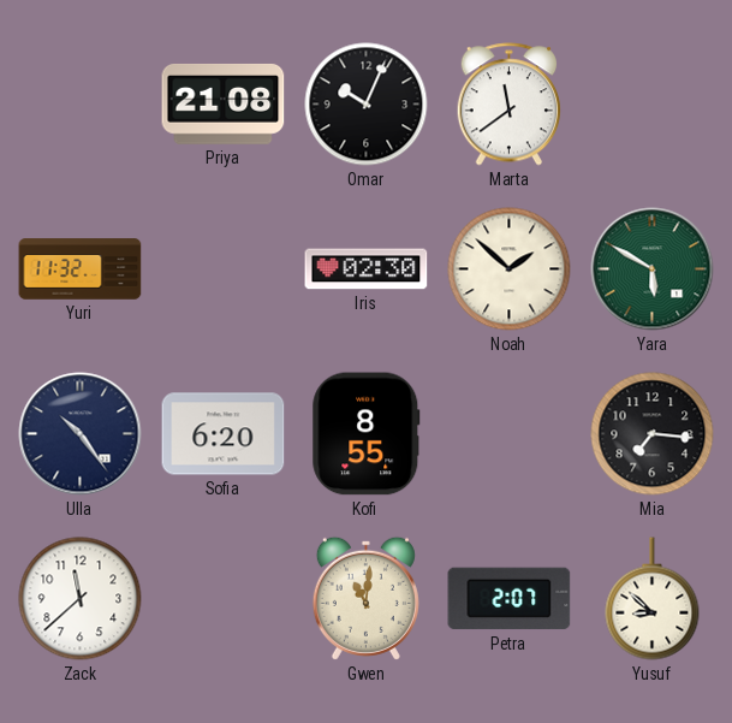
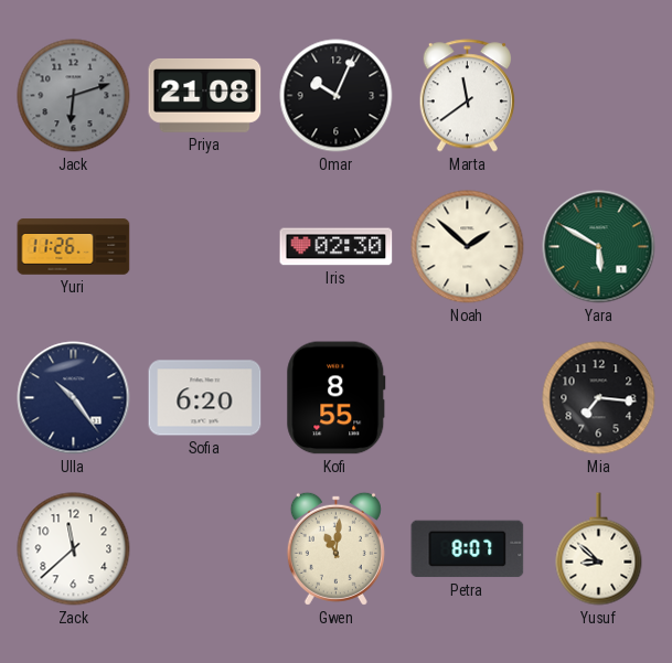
Jack: none -> 6:12
Yuri: 11:32 -> 11:26
Petra: 2:07 -> 8:07
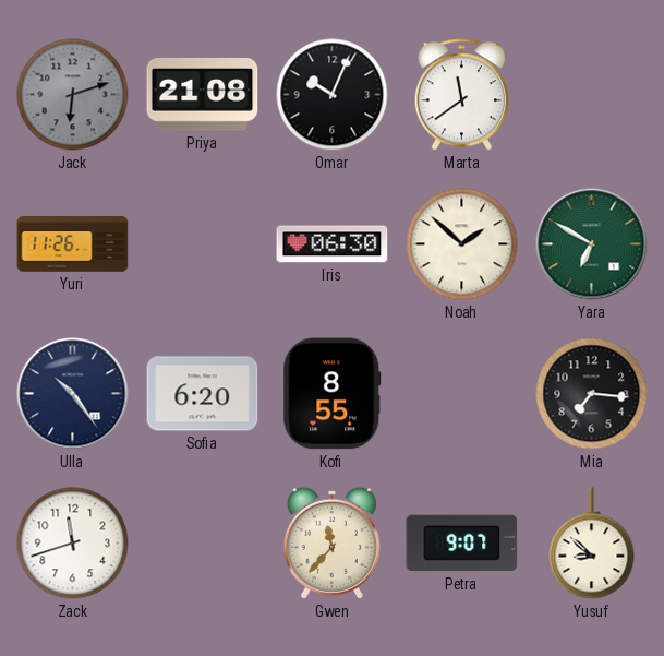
Iris: 02:30 -> 06:30
Yara: 5:50 -> 6:50
Zack: 11:38 -> 11:42
Gwen: 11:01 -> 11:37
Petra: 8:07 -> 9:07
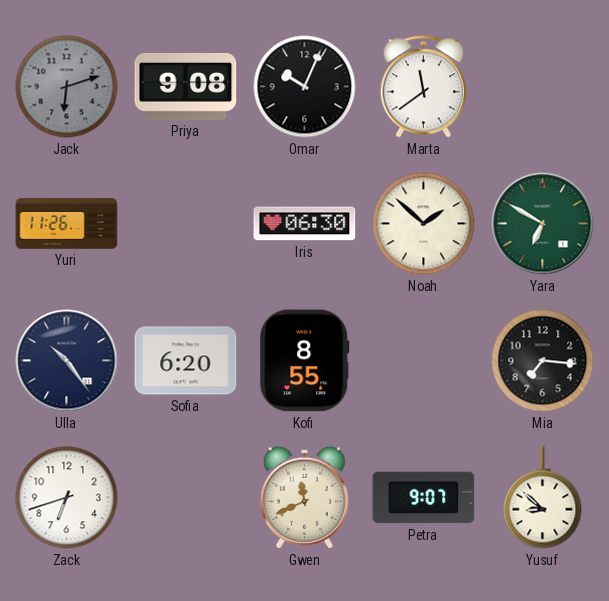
Priya: 21:08 -> 9:08
Zack: 11:42 -> 6:42
Gwen: 11:37 -> 11:41
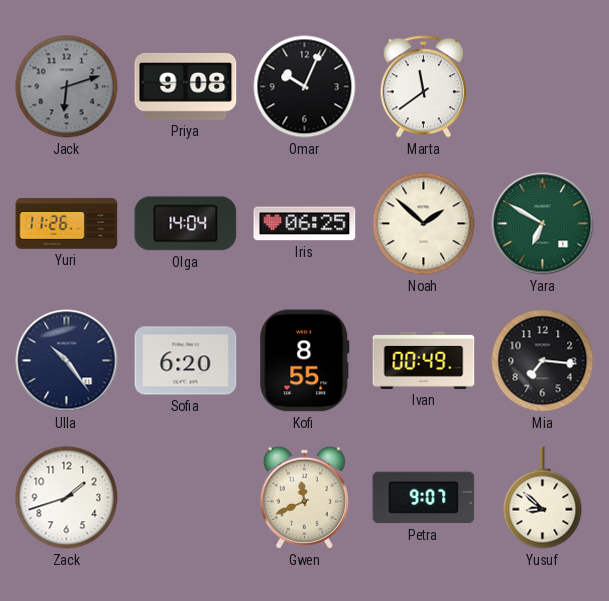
Olga: none -> 14:04
Iris: 06:30 -> 06:25
Ivan: none -> 00:49
Zack: 6:42 -> 1:42
